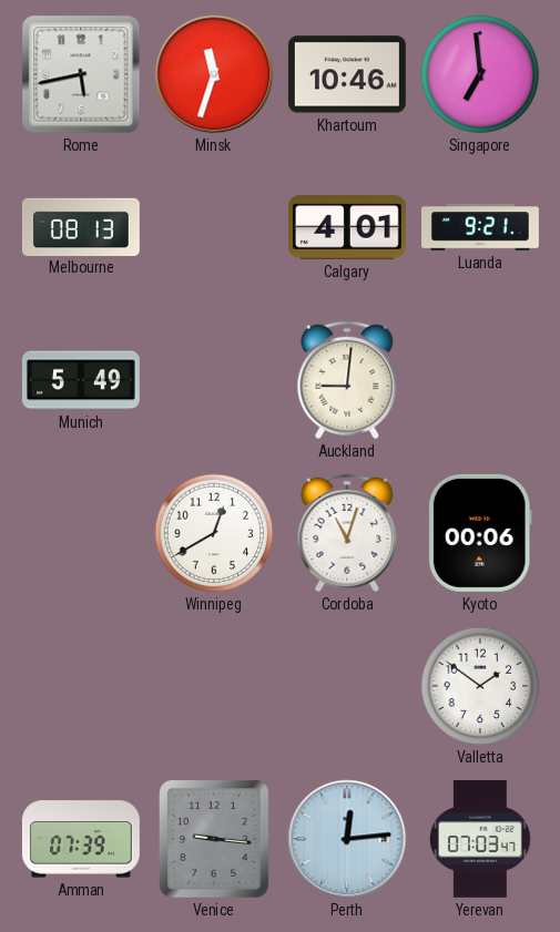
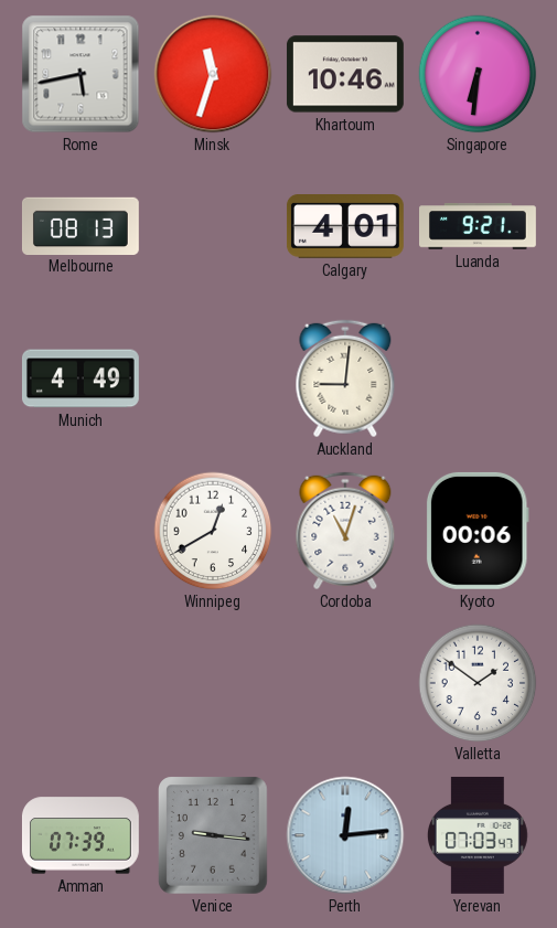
Singapore: 6:59 -> 6:31
Munich: 5:49 -> 4:49
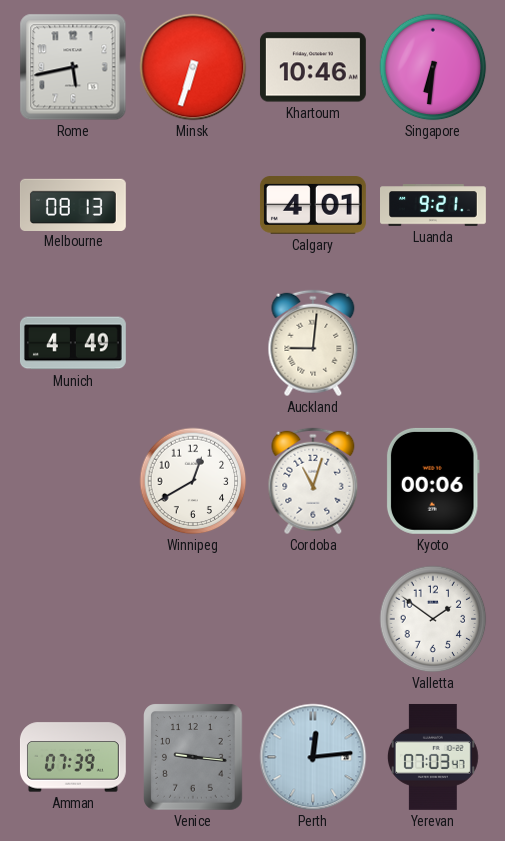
Minsk: 11:33 -> 6:33
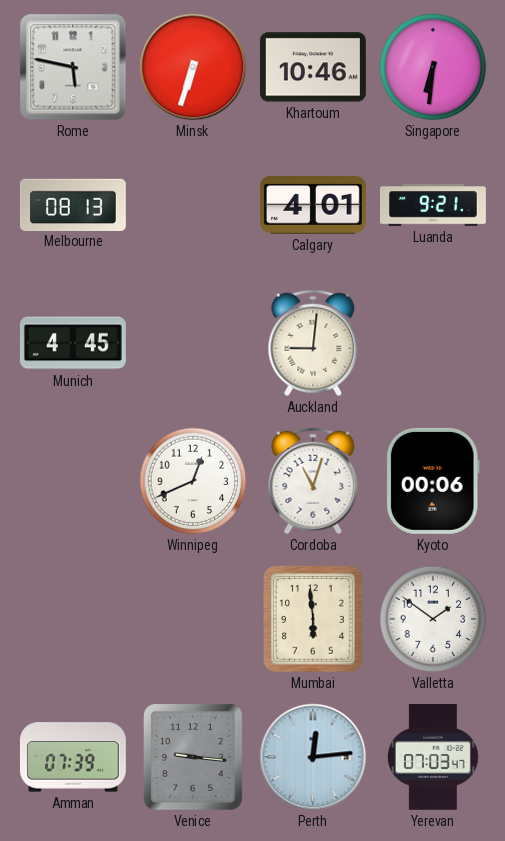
Rome: 5:43 -> 5:47
Munich: 4:49 -> 4:45
Winnipeg: 12:40 -> 12:41
Mumbai: none -> 5:59
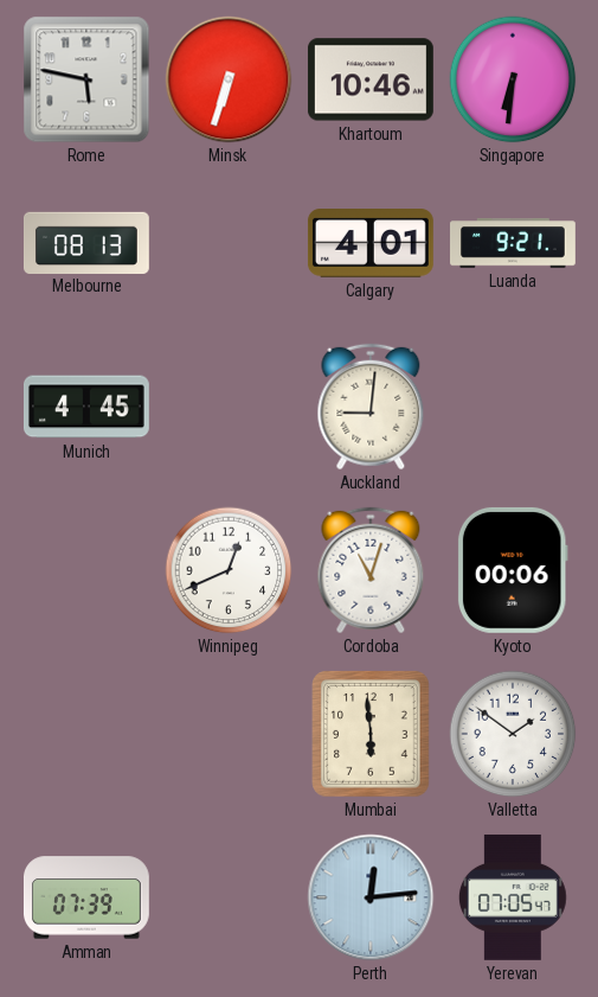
Venice: 9:16 -> none
Yerevan: 07:03 -> 07:05
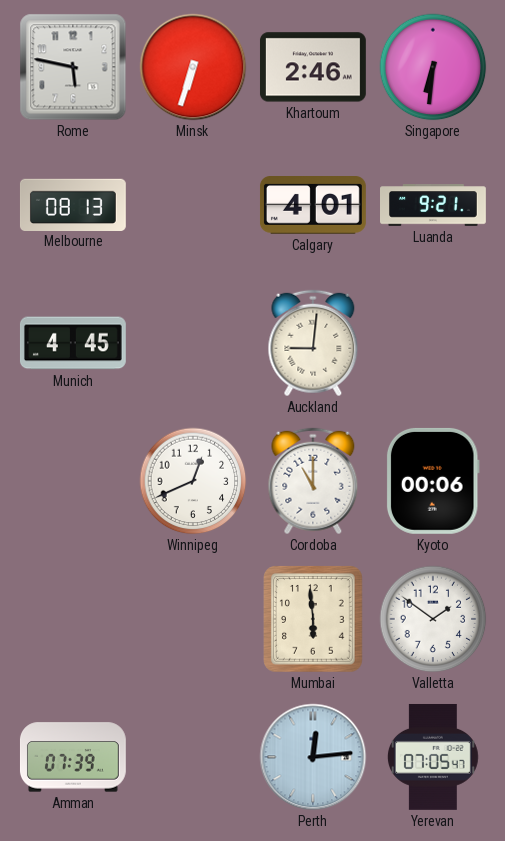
Khartoum: 10:46 -> 2:46
Cordoba: 11:03 -> 11:00
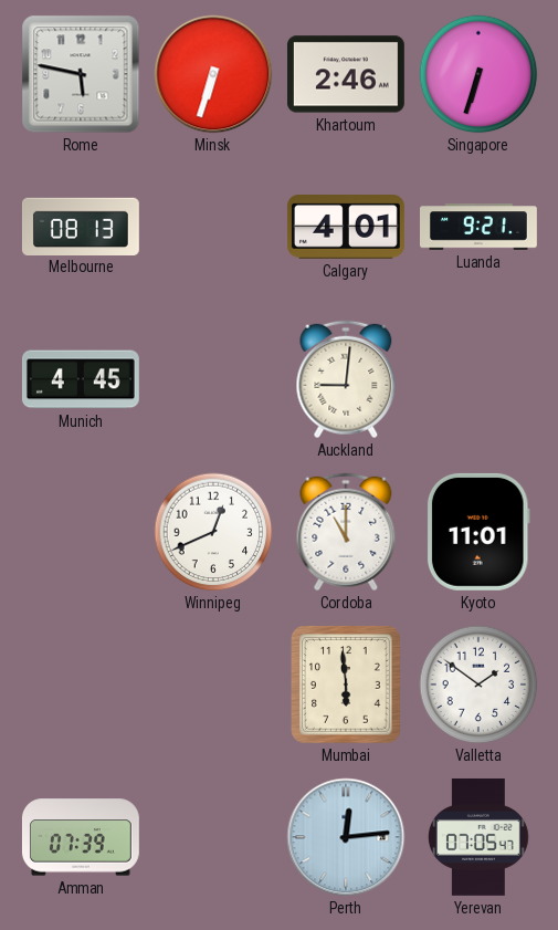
Singapore: 6:31 -> 6:33
Kyoto: 00:06 -> 11:01
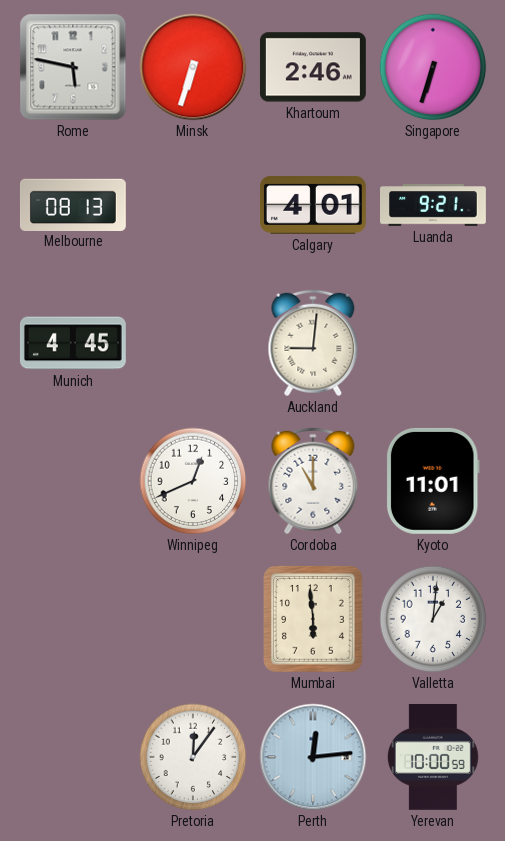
Valletta: 1:51 -> 1:01
Amman: 07:39 -> none
Pretoria: none -> 12:06
Yerevan: 07:05 -> 10:00
